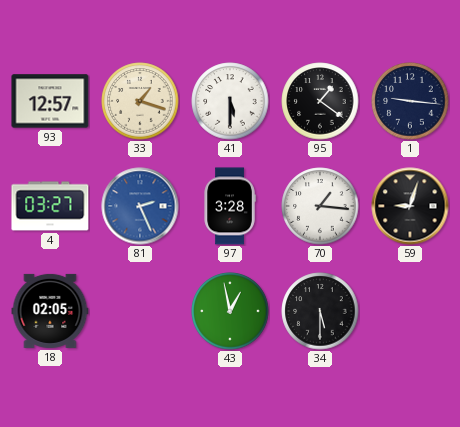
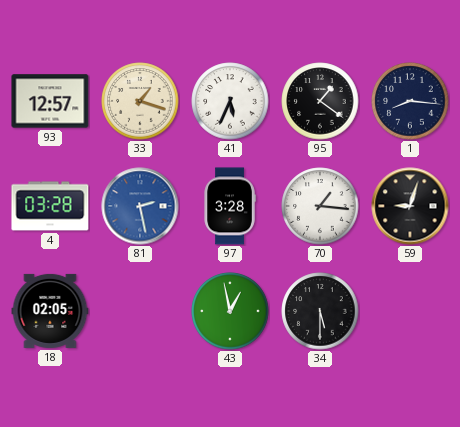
41: 5:30 -> 5:34
1: 9:16 -> 8:16
4: 03:27 -> 03:28
81: 2:26 -> 2:28
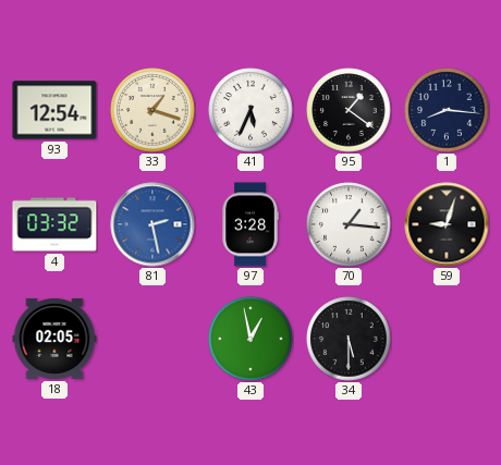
93: 12:57 -> 12:54
4: 03:28 -> 03:32
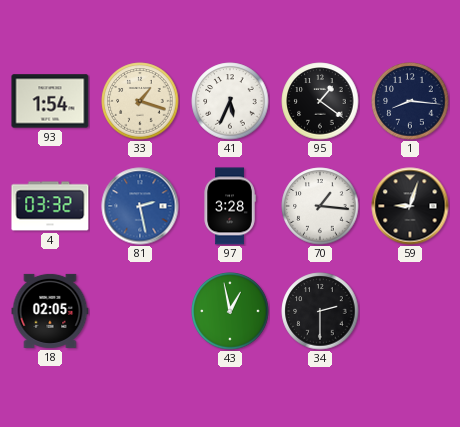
93: 12:54 -> 1:54
34: 5:30 -> 2:30
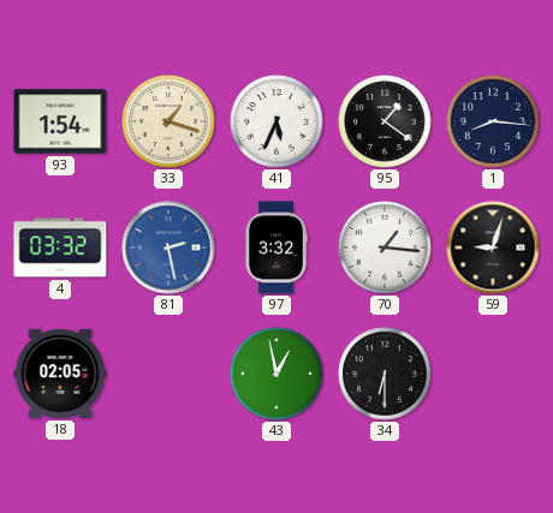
97: 3:28 -> 3:32
34: 2:30 -> 6:30
